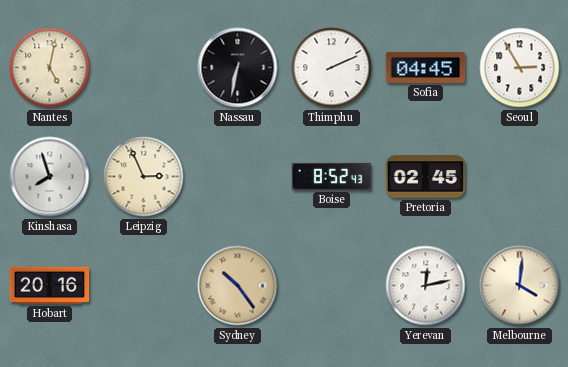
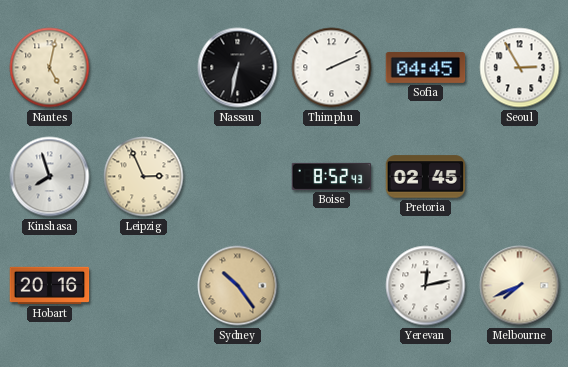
Melbourne: 4:01 -> 7:41
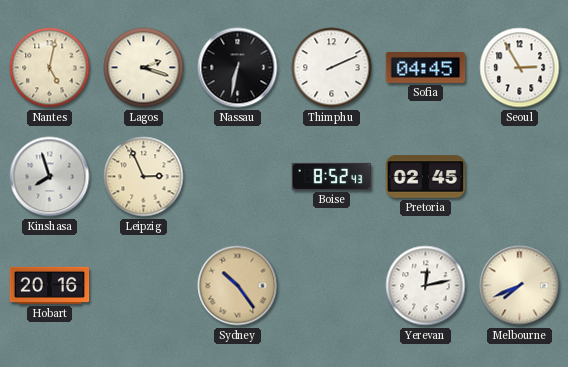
Lagos: none -> 2:18
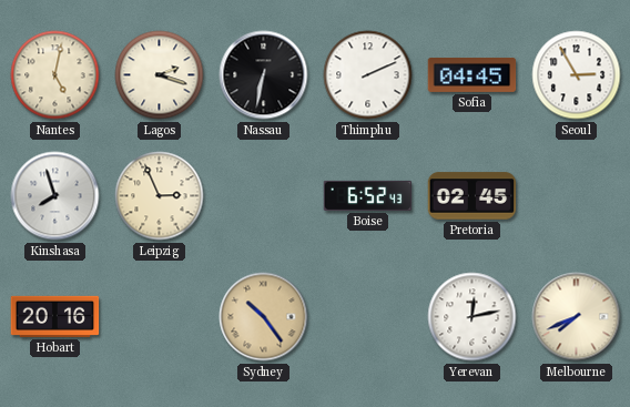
Boise: 8:52 -> 6:52
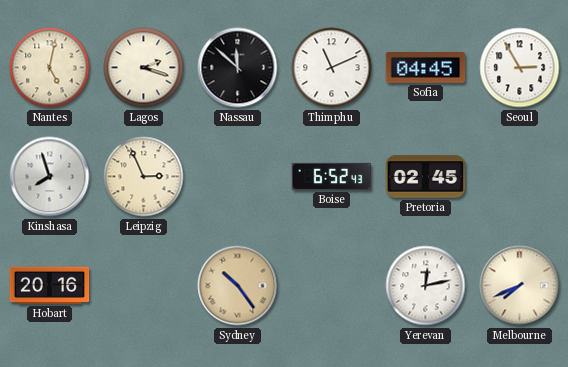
Nassau: 6:32 -> 11:52
Thimphu: 2:11 -> 11:11
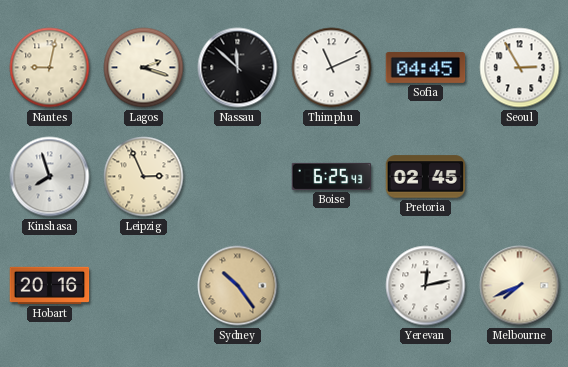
Nantes: 5:02 -> 9:02
Boise: 6:52 -> 6:25
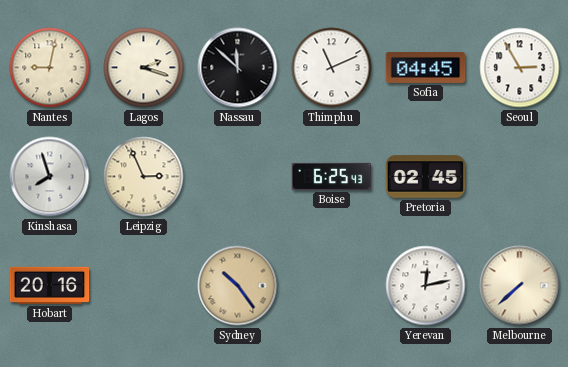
Melbourne: 7:41 -> 7:38
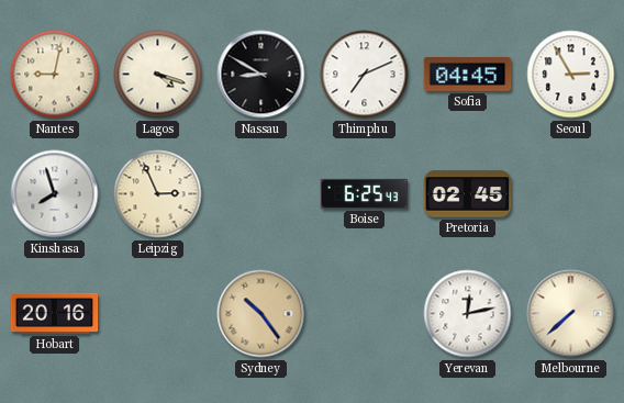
Lagos: 2:18 -> 4:18
Nassau: 11:52 -> 8:50
Thimphu: 11:11 -> 7:11
